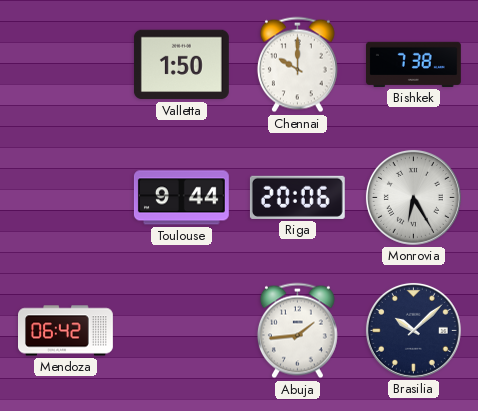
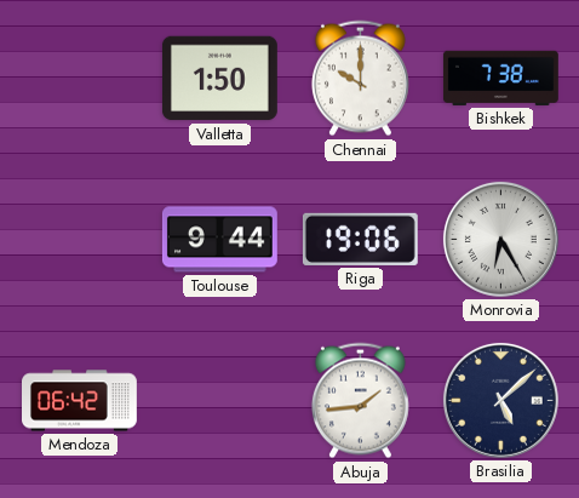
Riga: 20:06 -> 19:06
Brasilia: 10:08 -> 5:08
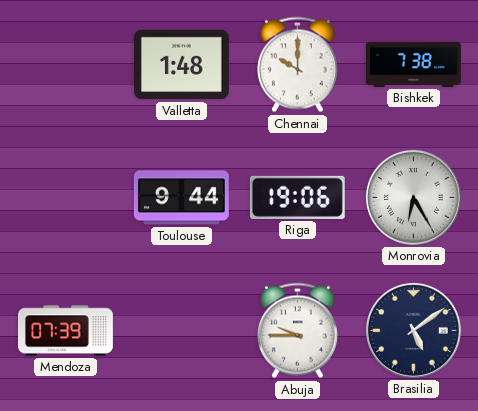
Valletta: 1:50 -> 1:48
Mendoza: 06:42 -> 07:39
Abuja: 1:44 -> 9:45
Brasilia: 5:08 -> 5:09
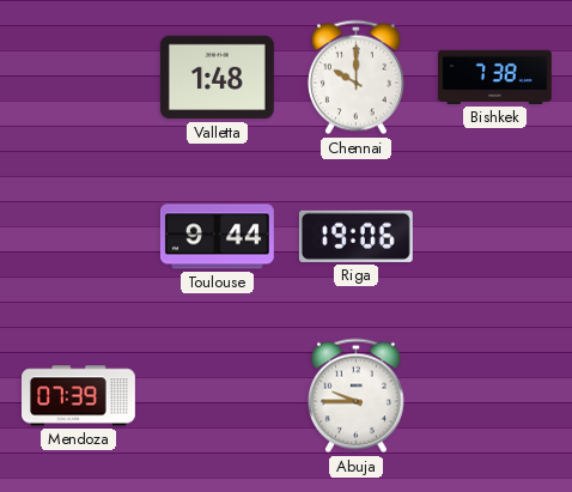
Monrovia: 6:25 -> none
Brasilia: 5:09 -> none
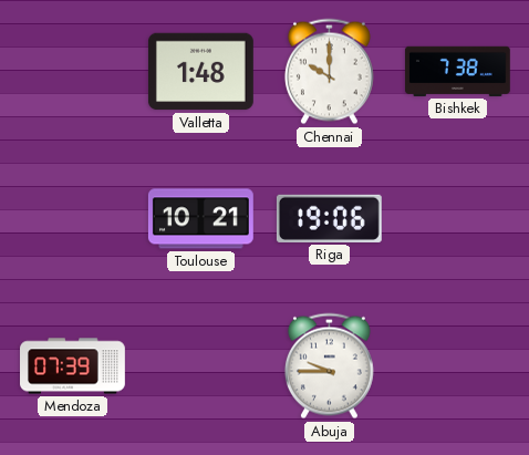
Toulouse: 9:44 -> 10:21
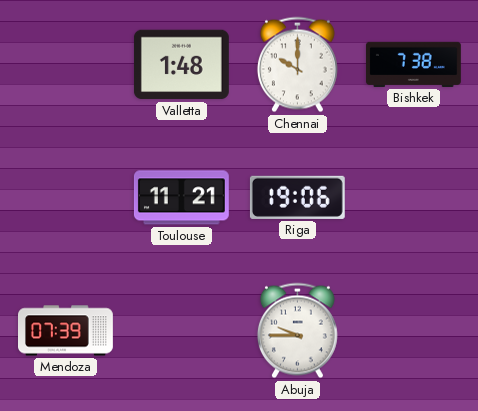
Toulouse: 10:21 -> 11:21
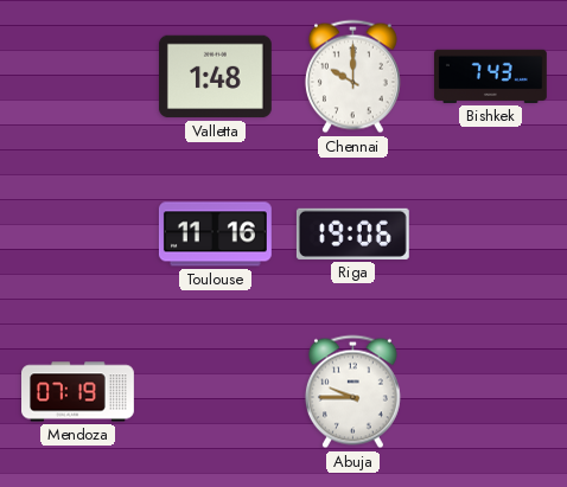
Bishkek: 7:38 -> 7:43
Toulouse: 11:21 -> 11:16
Mendoza: 07:39 -> 07:19
